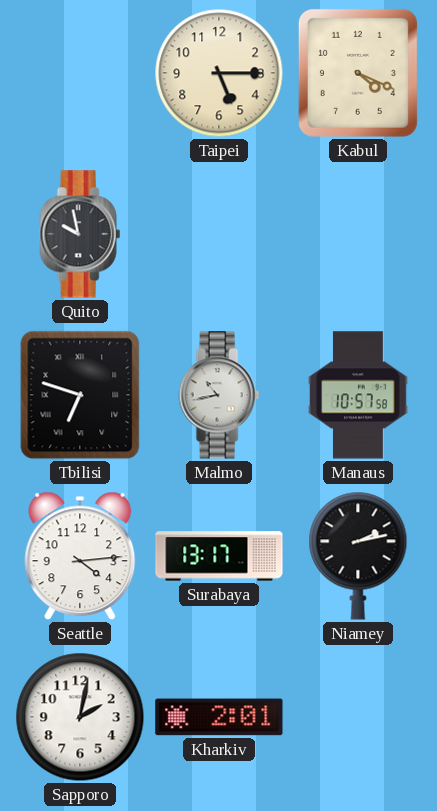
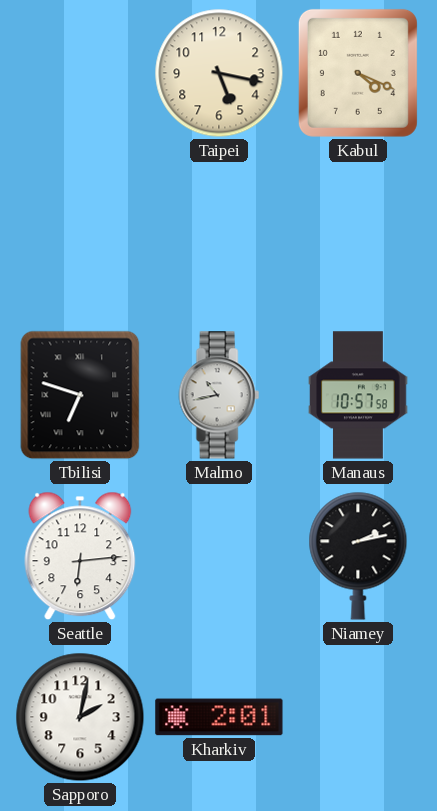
Taipei: 5:15 -> 5:17
Quito: 9:58 -> none
Seattle: 4:14 -> 6:14
Surabaya: 13:17 -> none
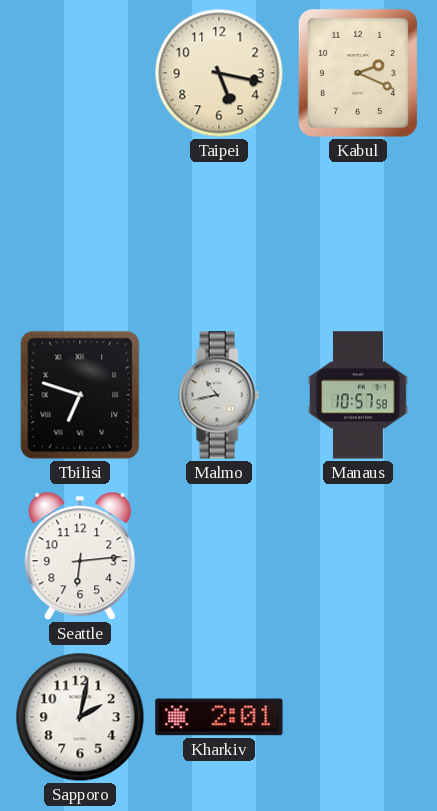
Kabul: 4:19 -> 2:19
Niamey: 2:13 -> none
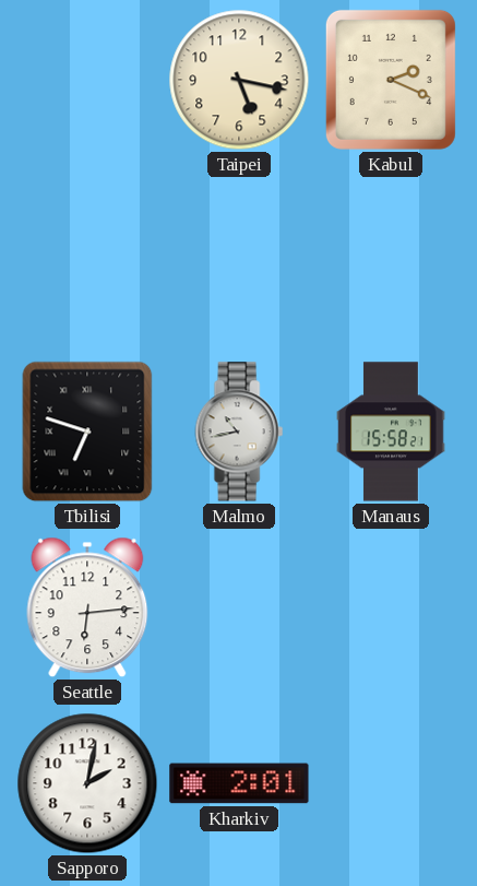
Manaus: 10:57 -> 15:58
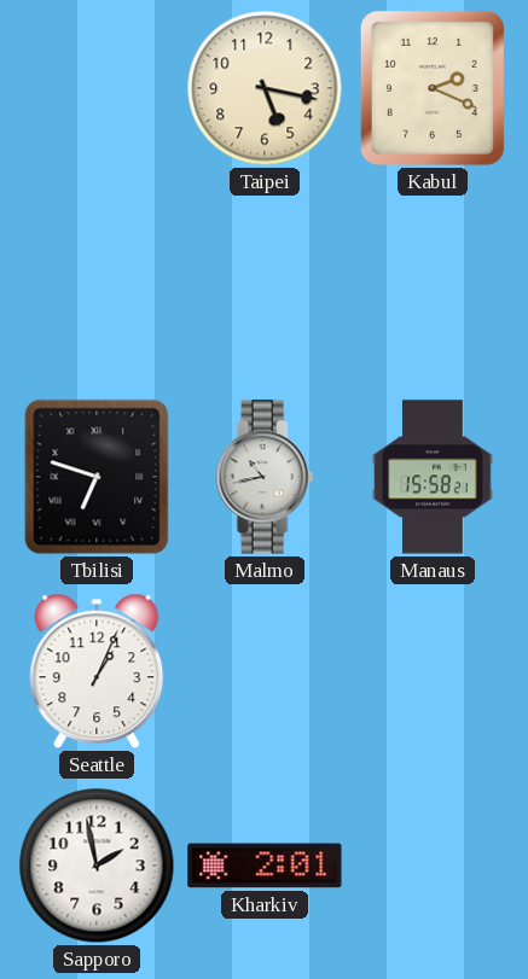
Seattle: 6:14 -> 1:04
Sapporo: 2:02 -> 1:58
